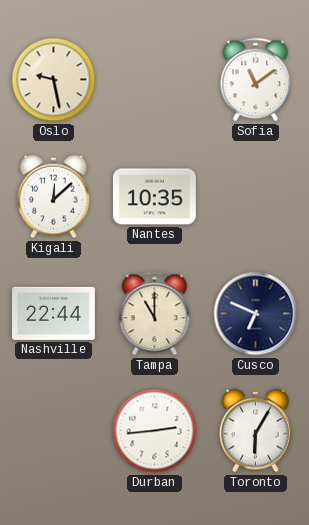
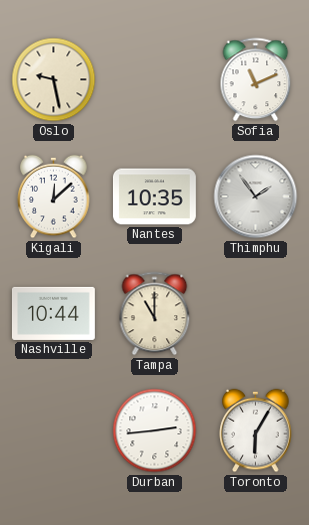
Sofia: 11:09 -> 11:11
Thimphu: none -> 1:54
Nashville: 22:44 -> 10:44
Cusco: 6:49 -> none
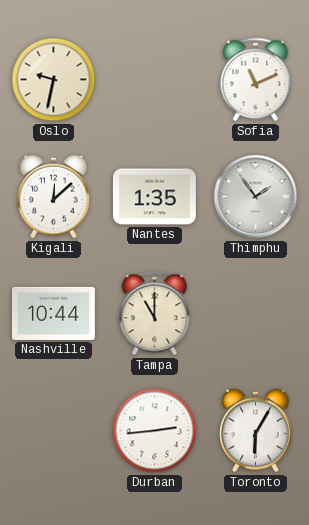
Oslo: 9:28 -> 9:32
Nantes: 10:35 -> 1:35
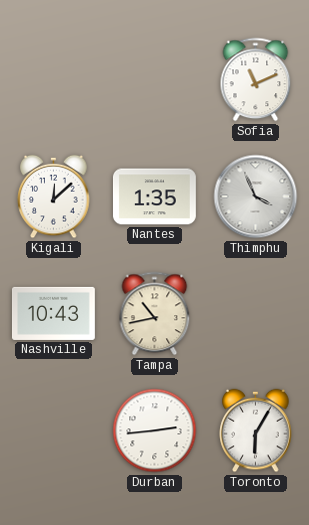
Oslo: 9:32 -> none
Thimphu: 1:54 -> 3:56
Nashville: 10:44 -> 10:43
Tampa: 11:00 -> 10:43
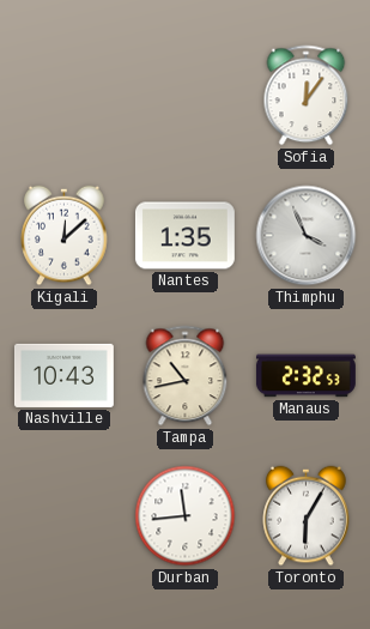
Sofia: 11:11 -> 12:06
Manaus: none -> 2:32
Durban: 2:44 -> 11:44
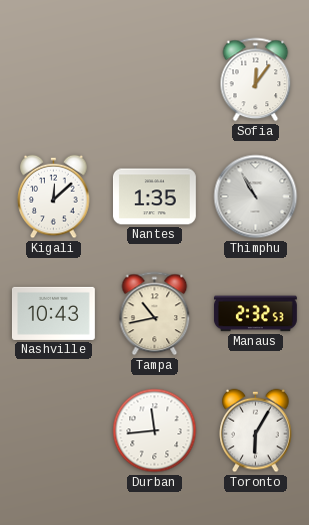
Thimphu: 3:56 -> 10:55
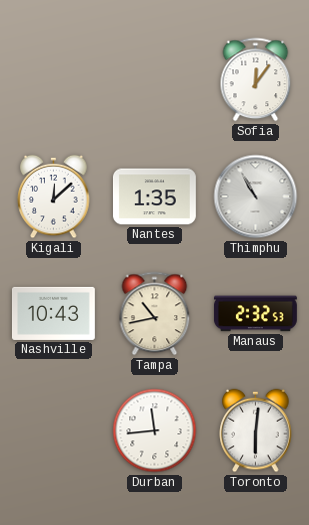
Toronto: 6:05 -> 6:01
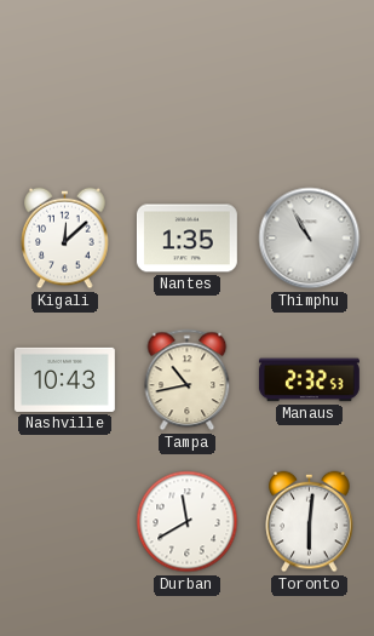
Sofia: 12:06 -> none
Durban: 11:44 -> 11:40
